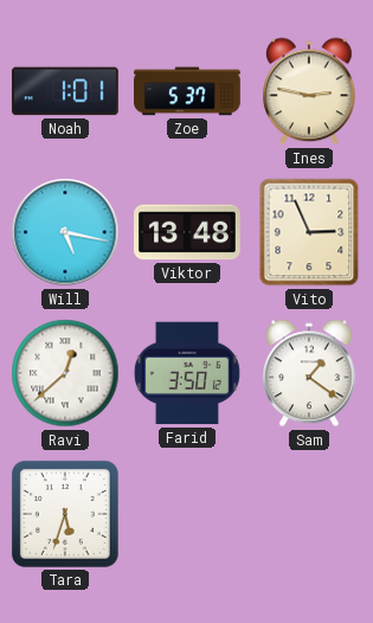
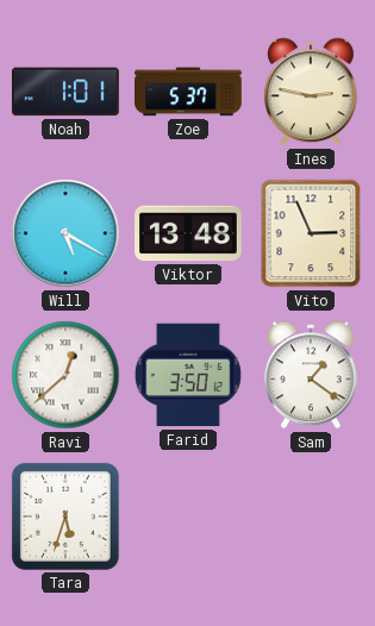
Will: 5:17 -> 5:20
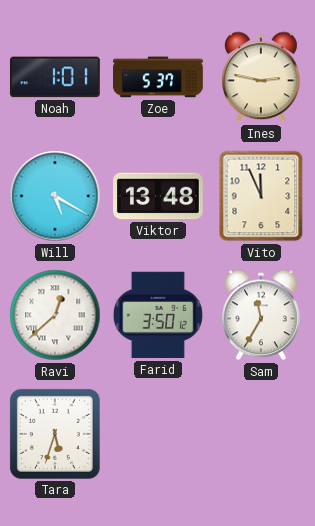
Vito: 2:56 -> 11:56
Sam: 1:21 -> 11:35
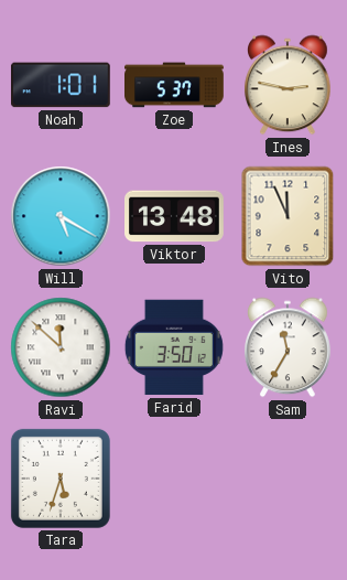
Ravi: 12:38 -> 11:52
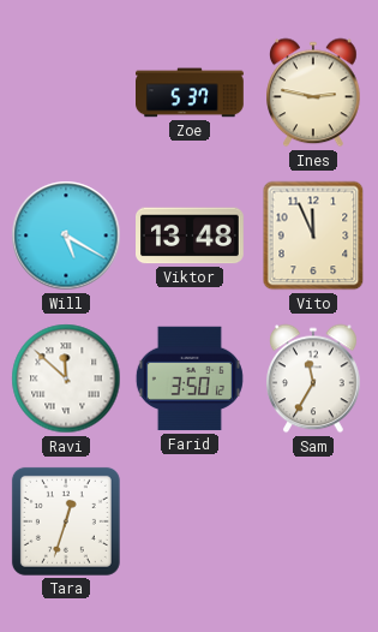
Noah: 1:01 -> none
Tara: 5:33 -> 12:33
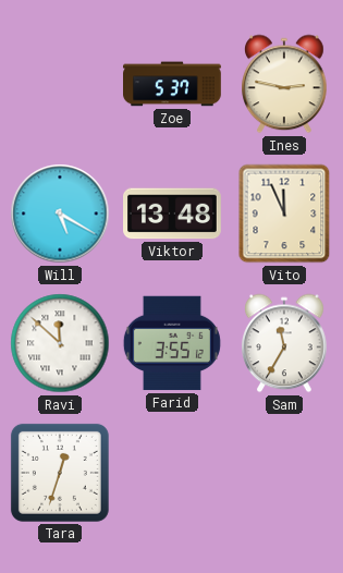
Farid: 3:50 -> 3:55
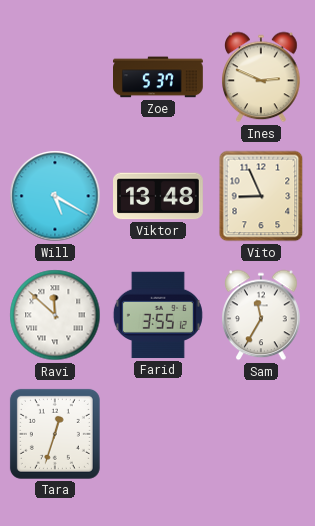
Ines: 2:47 -> 2:49
Vito: 11:56 -> 8:56
